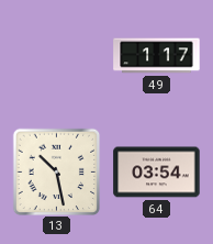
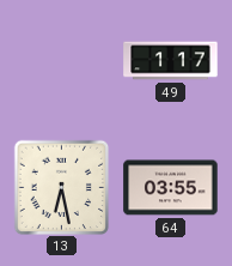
13: 10:28 -> 6:28
64: 03:54 -> 03:55
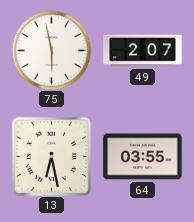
75: none -> 5:58
49: 1:17 -> 2:07
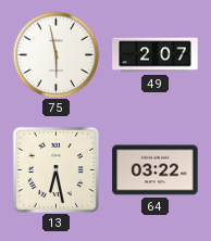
64: 03:55 -> 03:22
